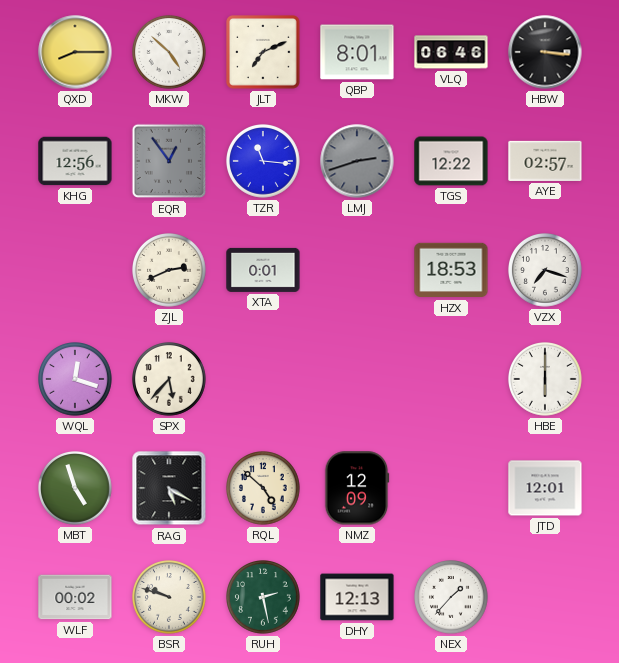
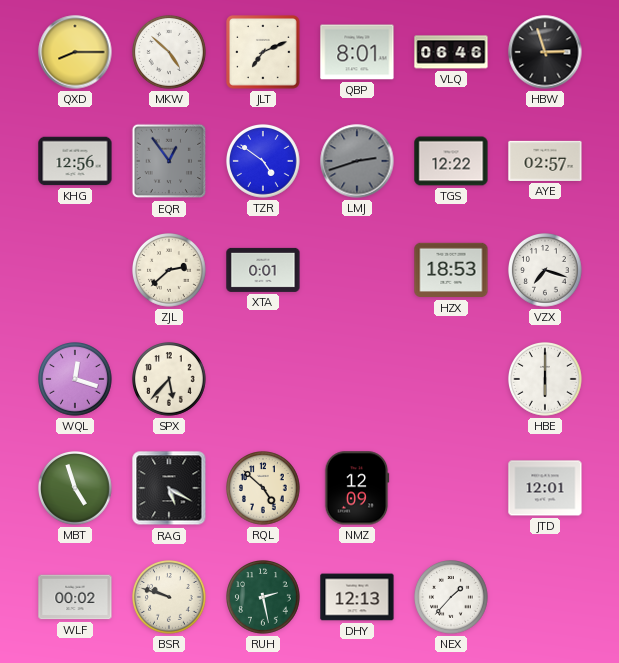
HBW: 3:16 -> 2:57
TZR: 11:16 -> 4:51
ZJL: 2:41 -> 2:38
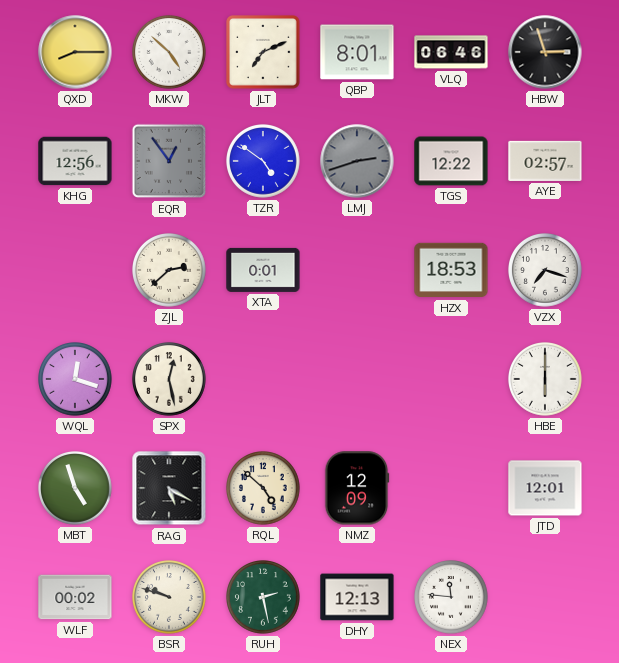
SPX: 5:37 -> 12:28
NEX: 1:37 -> 11:46
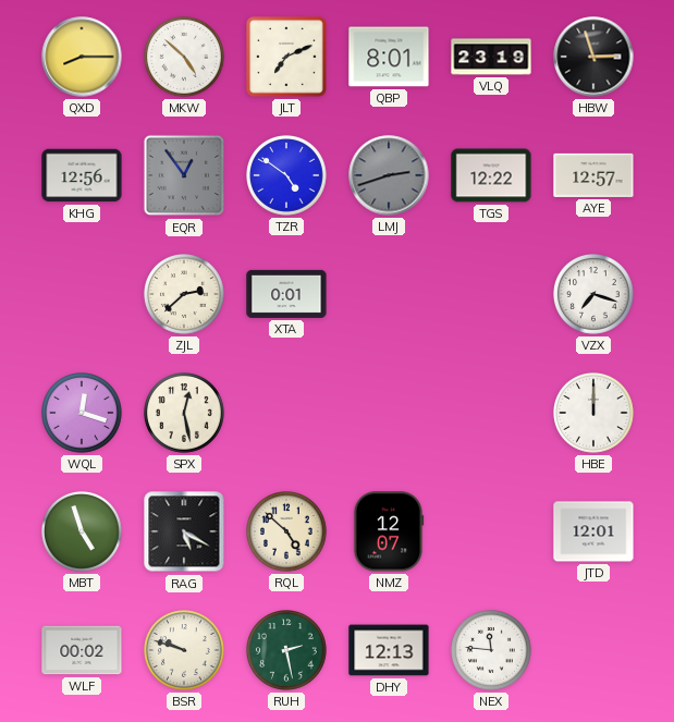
VLQ: 06:46 -> 23:19
AYE: 02:57 -> 12:57
HZX: 18:53 -> none
HBE: 6:00 -> 12:00
NMZ: 12:09 -> 12:07
